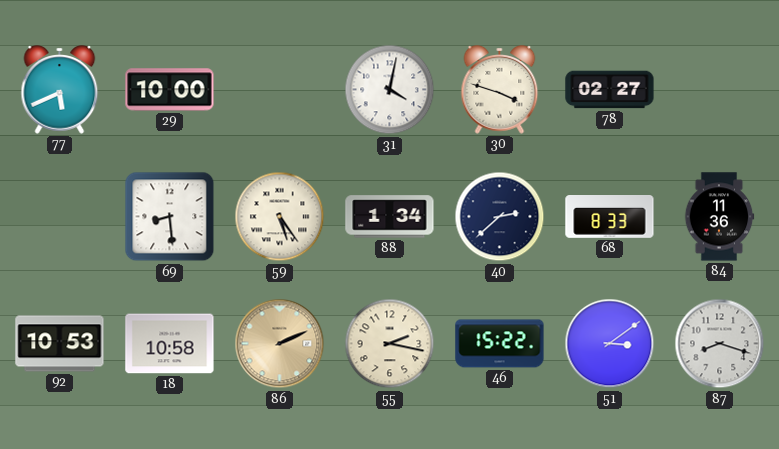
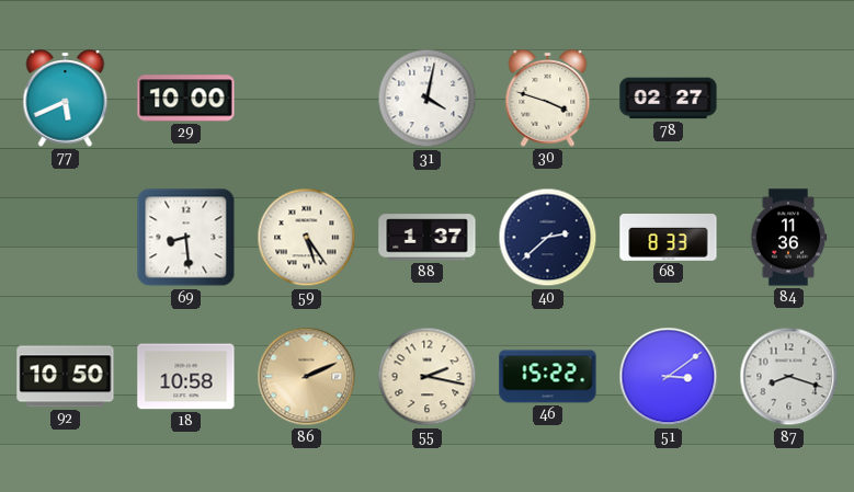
88: 1:34 -> 1:37
92: 10:53 -> 10:50
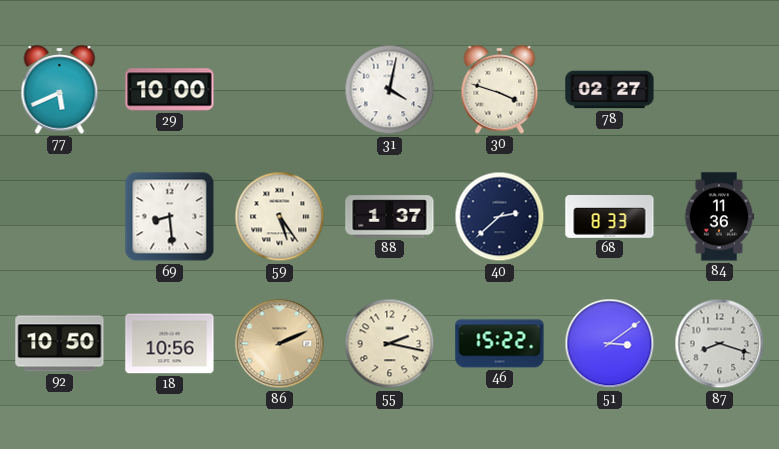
18: 10:58 -> 10:56
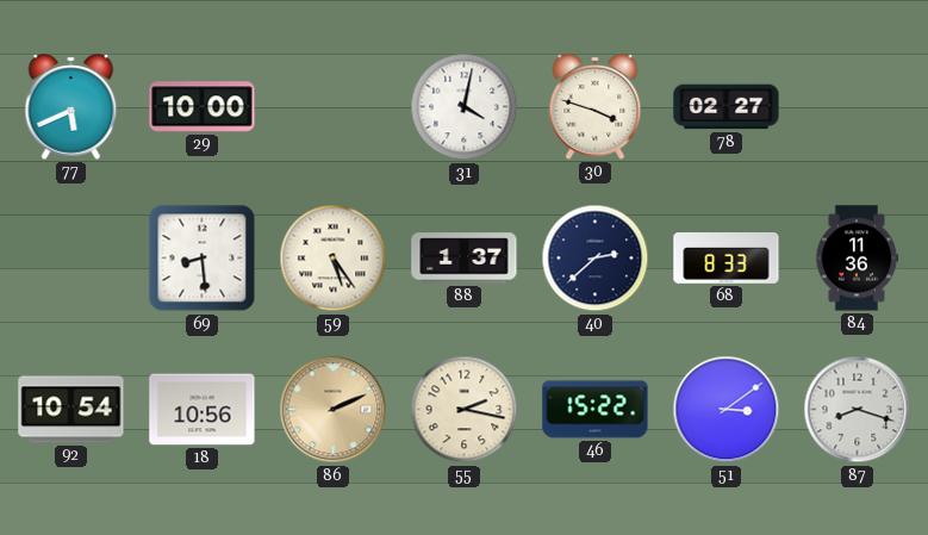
92: 10:50 -> 10:54
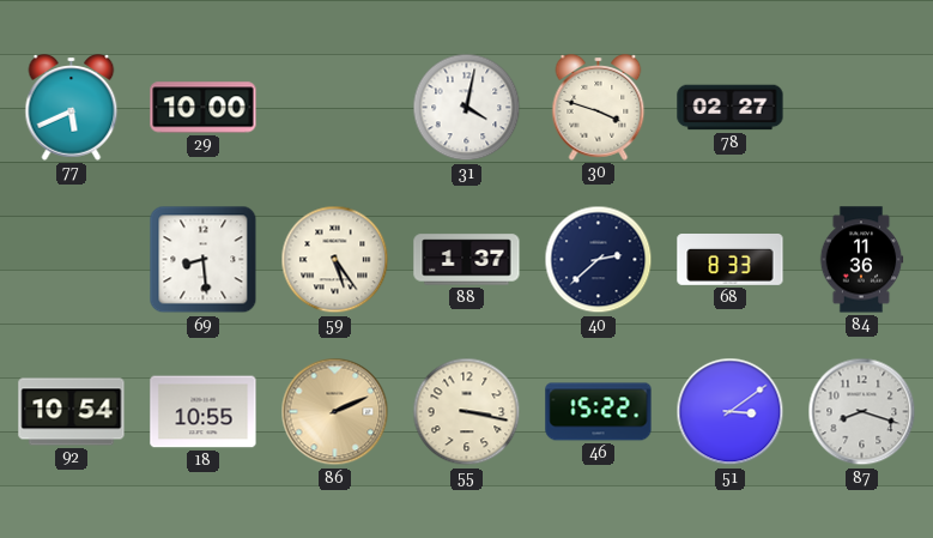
18: 10:56 -> 10:55
55: 2:17 -> 3:17
